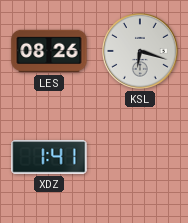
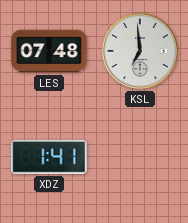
LES: 08:26 -> 07:48
KSL: 6:18 -> 6:59
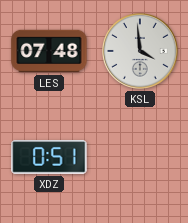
KSL: 6:59 -> 3:59
XDZ: 1:41 -> 0:51
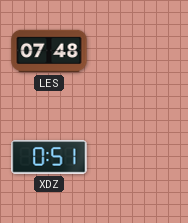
KSL: 3:59 -> none
